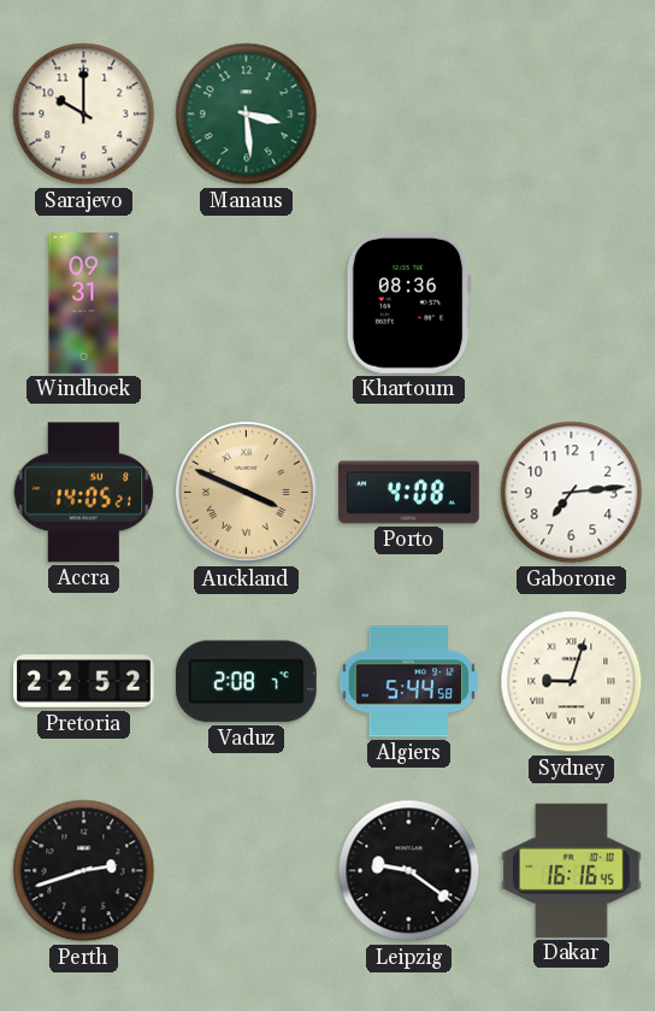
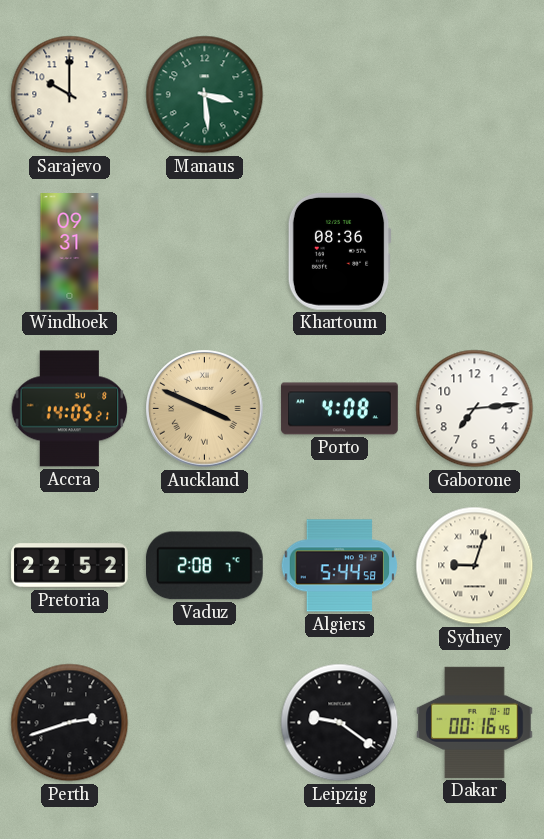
Dakar: 16:16 -> 00:16
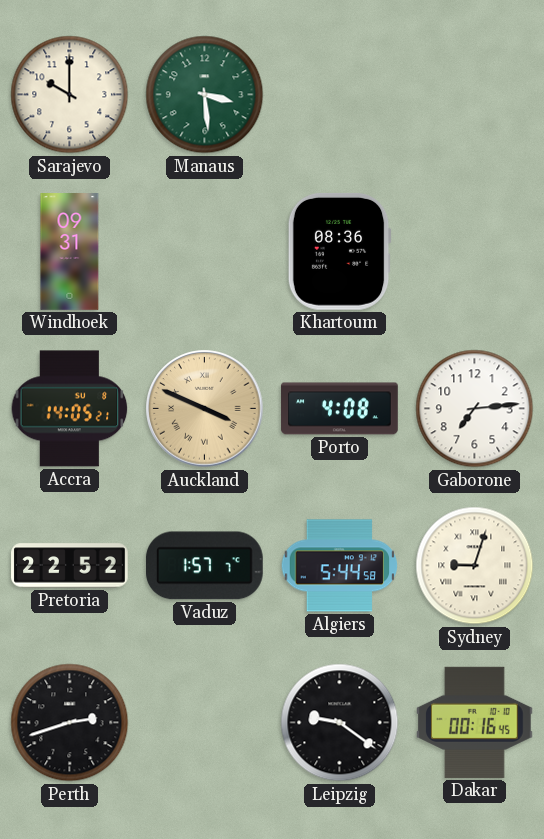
Vaduz: 2:08 -> 1:57
